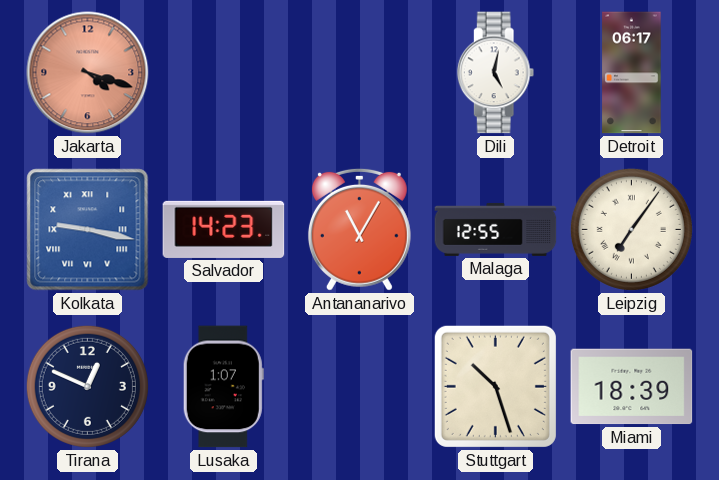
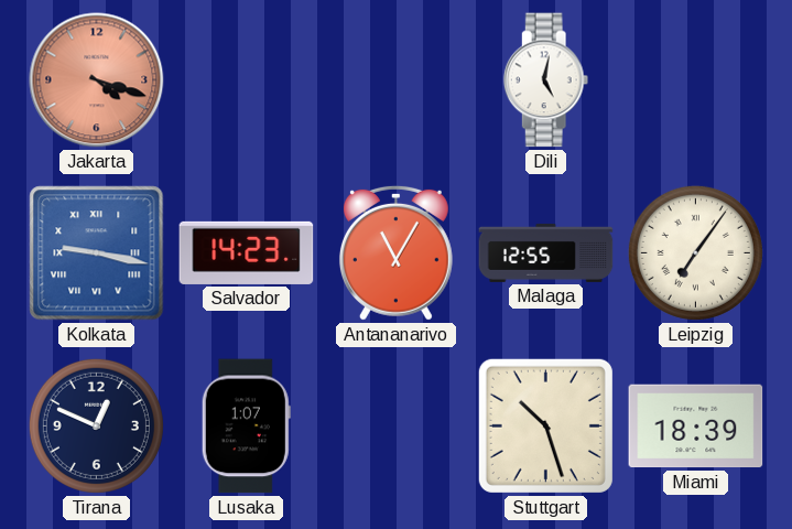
Detroit: 06:17 -> none
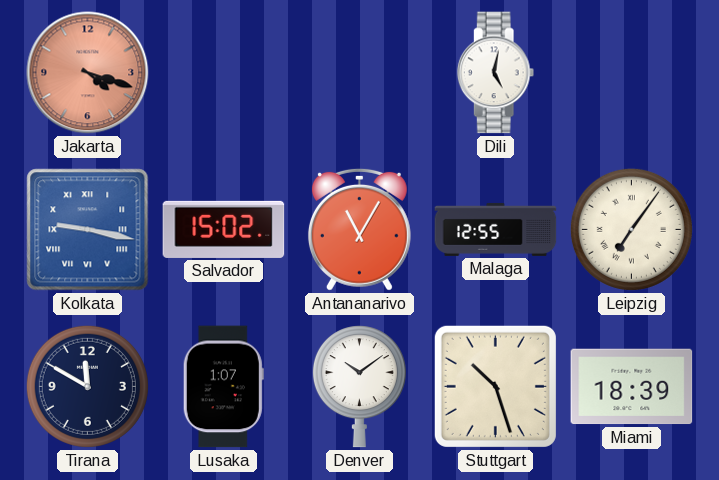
Salvador: 14:23 -> 15:02
Tirana: 12:49 -> 11:50
Denver: none -> 10:09
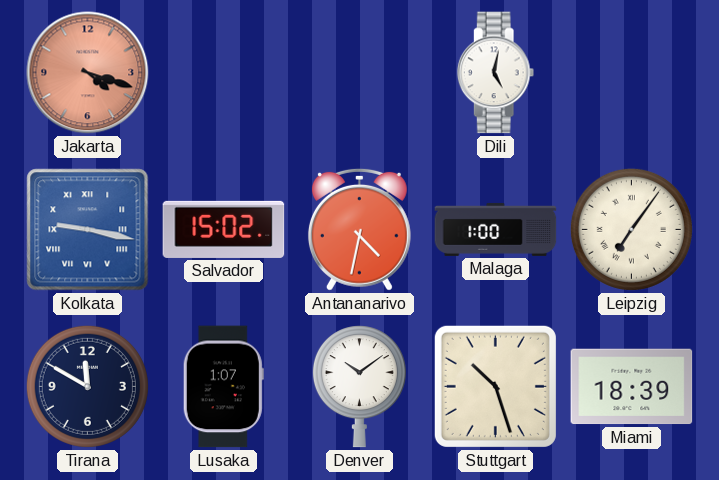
Antananarivo: 11:05 -> 4:32
Malaga: 12:55 -> 1:00
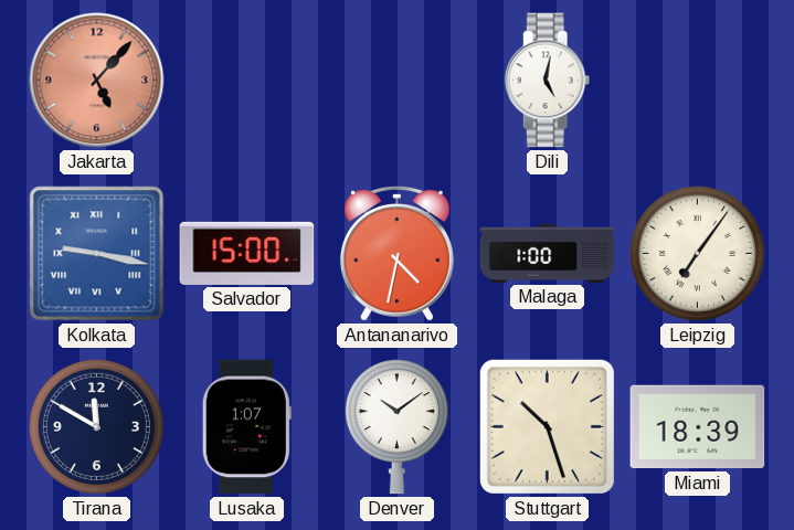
Jakarta: 4:18 -> 5:07
Salvador: 15:02 -> 15:00
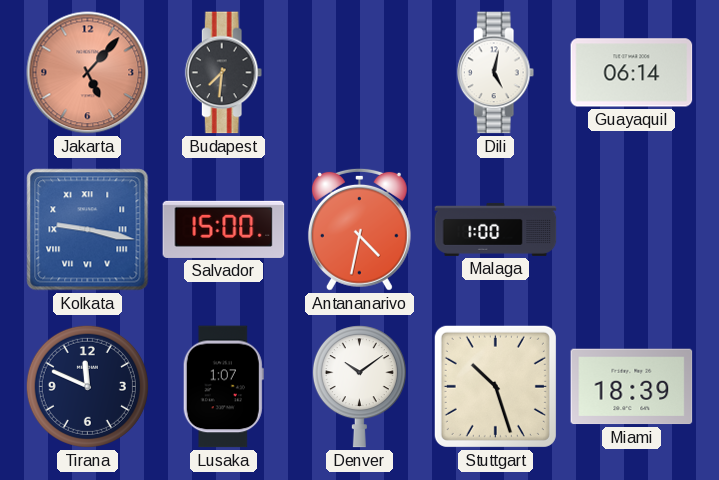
Budapest: none -> 7:31
Guayaquil: none -> 06:14
Leipzig: 7:06 -> none
Tirana: 11:50 -> 11:49
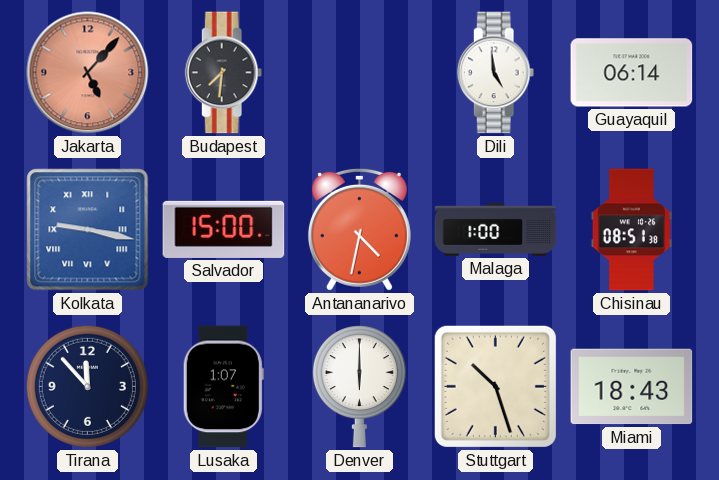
Dili: 5:02 -> 4:59
Chisinau: none -> 08:51
Tirana: 11:49 -> 11:53
Denver: 10:09 -> 6:00
Miami: 18:39 -> 18:43
